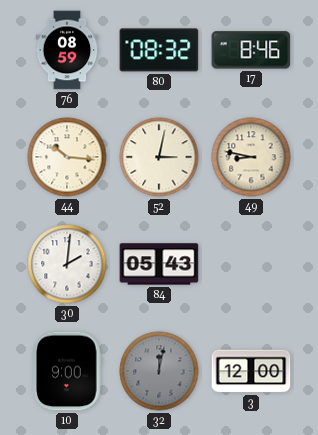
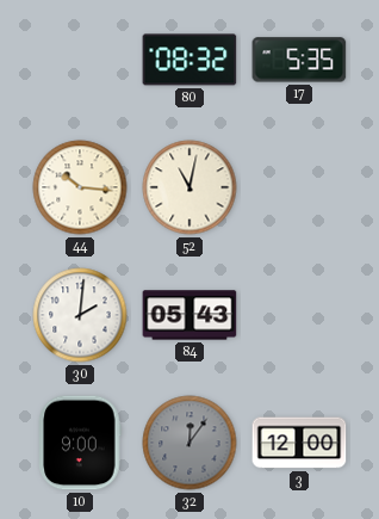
76: 08:59 -> none
17: 8:46 -> 5:35
52: 3:02 -> 11:02
49: 8:47 -> none
32: 12:02 -> 12:06
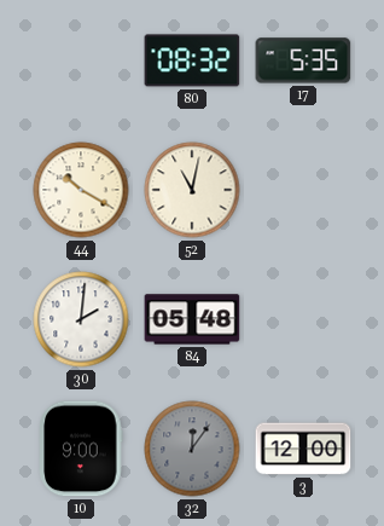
44: 10:16 -> 10:20
84: 05:43 -> 05:48
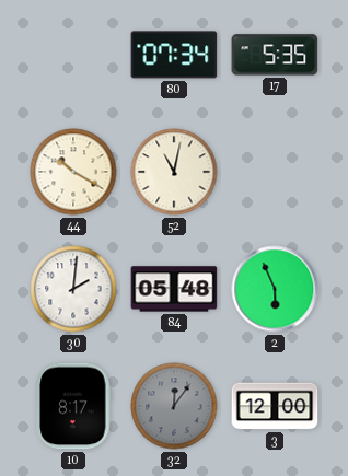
80: 08:32 -> 07:34
2: none -> 5:56
10: 9:00 -> 8:17
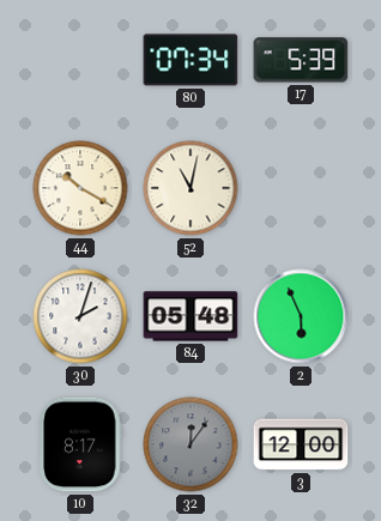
17: 5:35 -> 5:39
30: 2:01 -> 2:03
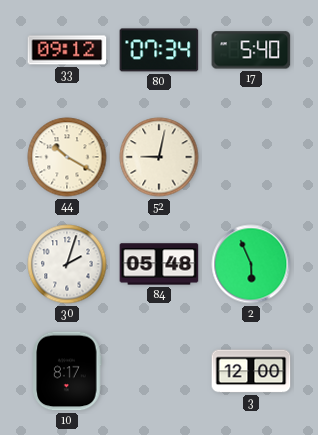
33: none -> 09:12
17: 5:39 -> 5:40
52: 11:02 -> 9:02
32: 12:06 -> none
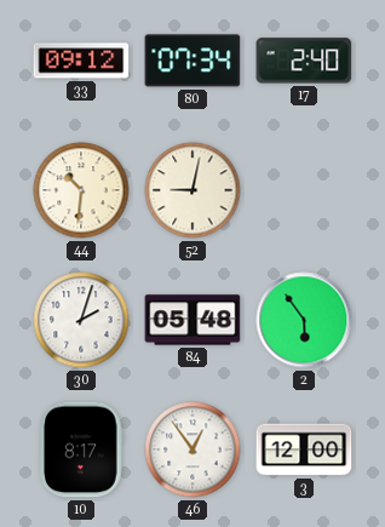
17: 5:40 -> 2:40
44: 10:20 -> 10:31
2: 5:56 -> 5:54
46: none -> 12:54
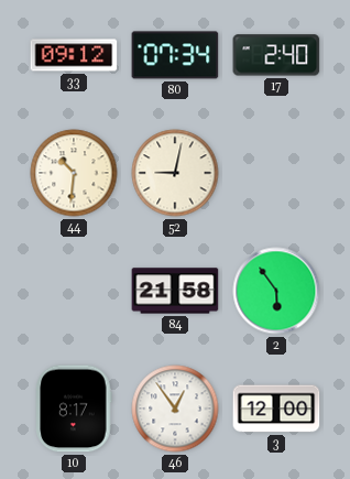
30: 2:03 -> none
84: 05:48 -> 21:58
